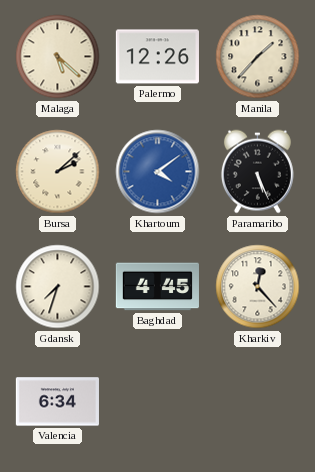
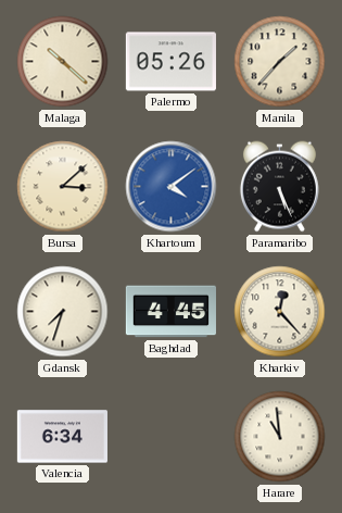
Malaga: 5:22 -> 10:22
Palermo: 12:26 -> 05:26
Bursa: 2:08 -> 3:08
Harare: none -> 10:59
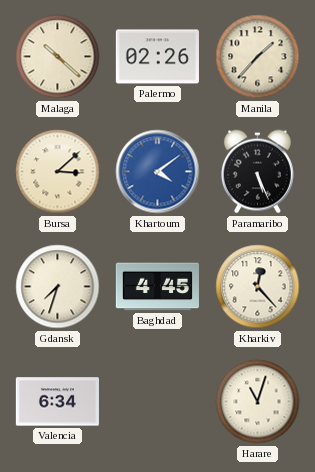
Palermo: 05:26 -> 02:26
Harare: 10:59 -> 11:03
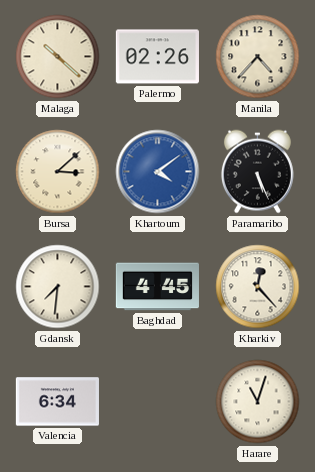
Manila: 1:37 -> 4:37
Gdansk: 7:33 -> 7:31
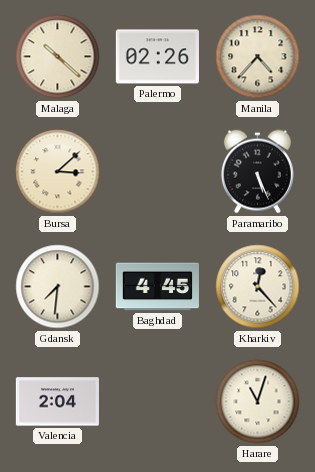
Khartoum: 4:09 -> none
Valencia: 6:34 -> 2:04
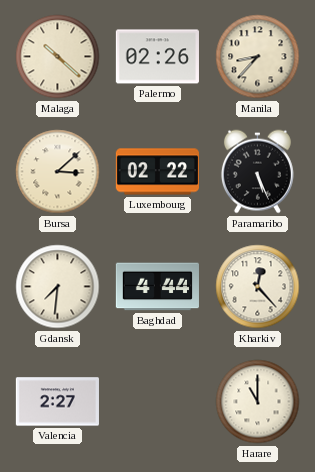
Manila: 4:37 -> 8:37
Luxembourg: none -> 02:22
Baghdad: 4:45 -> 4:44
Valencia: 2:04 -> 2:27
Harare: 11:03 -> 11:00
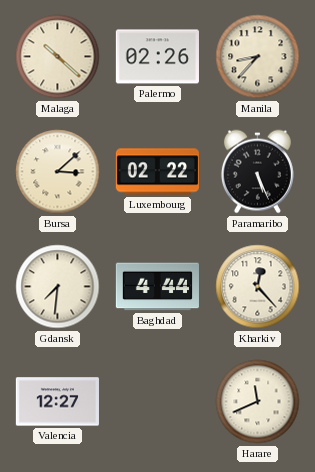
Valencia: 2:27 -> 12:27
Harare: 11:00 -> 11:41
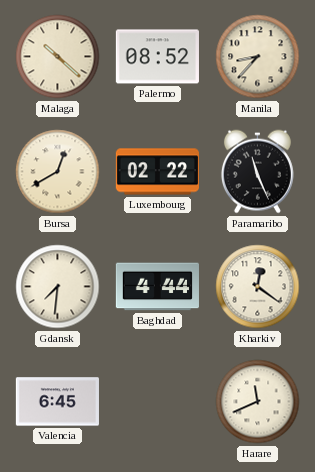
Palermo: 02:26 -> 08:52
Bursa: 3:08 -> 12:40
Paramaribo: 5:26 -> 11:26
Kharkiv: 12:23 -> 12:21
Valencia: 12:27 -> 6:45
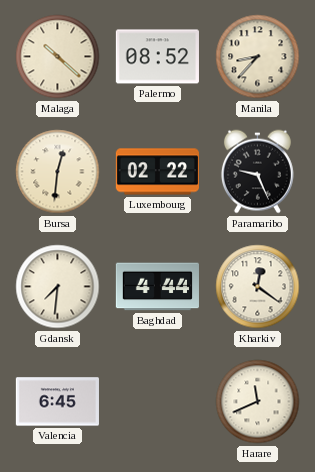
Bursa: 12:40 -> 12:31
Paramaribo: 11:26 -> 9:26
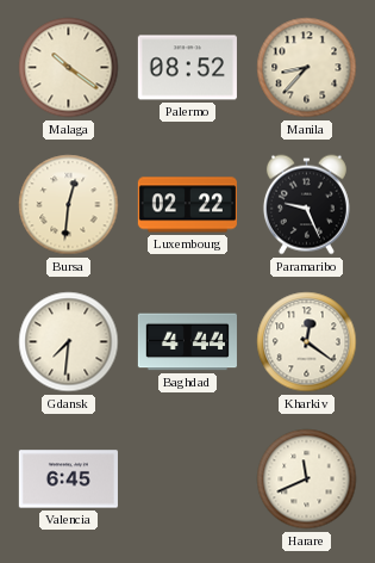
Malaga: 10:22 -> 10:21
